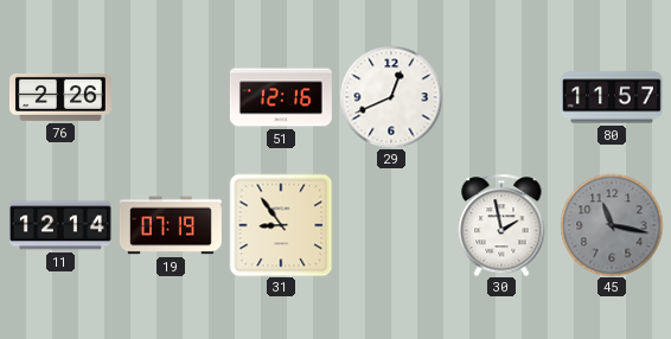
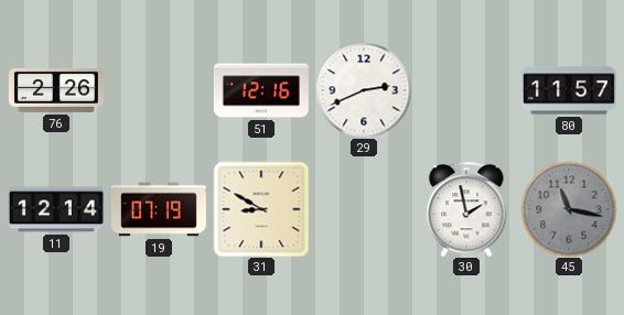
29: 12:41 -> 2:41
31: 8:54 -> 8:50
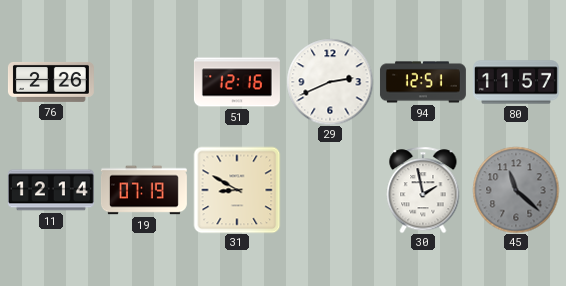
94: none -> 12:51
45: 11:17 -> 11:22
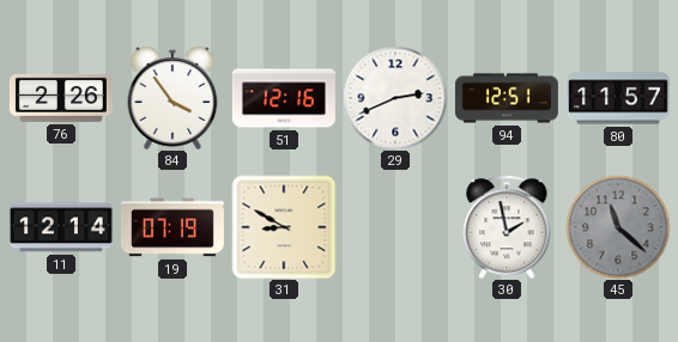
84: none -> 3:54
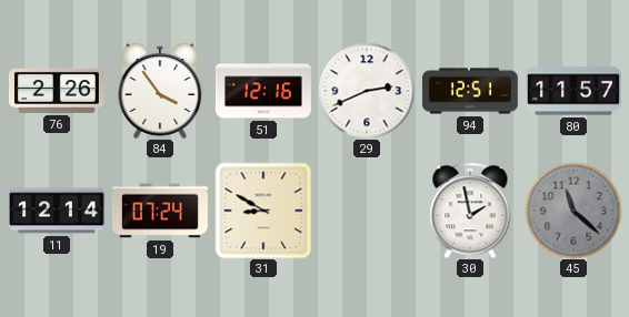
19: 07:19 -> 07:24
